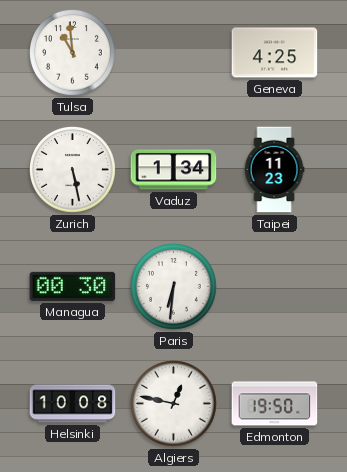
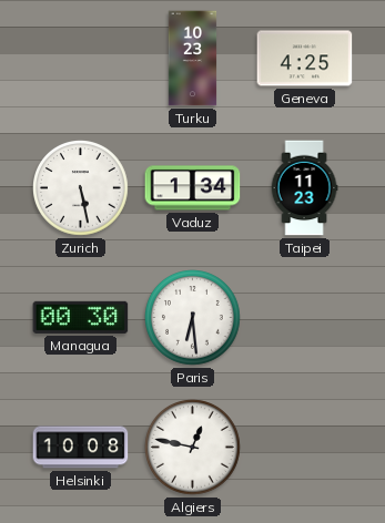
Tulsa: 10:59 -> none
Turku: none -> 10:23
Paris: 6:31 -> 6:29
Edmonton: 19:50 -> none
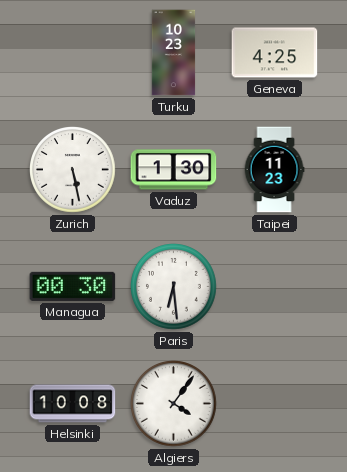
Vaduz: 1:34 -> 1:30
Algiers: 12:47 -> 4:06
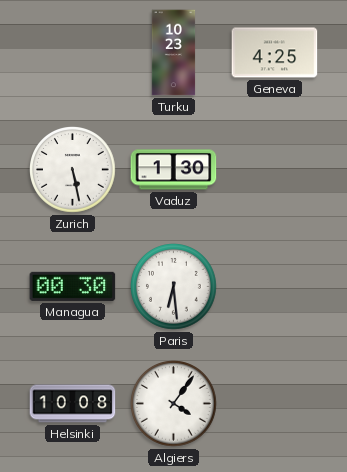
Taipei: 11:23 -> none
